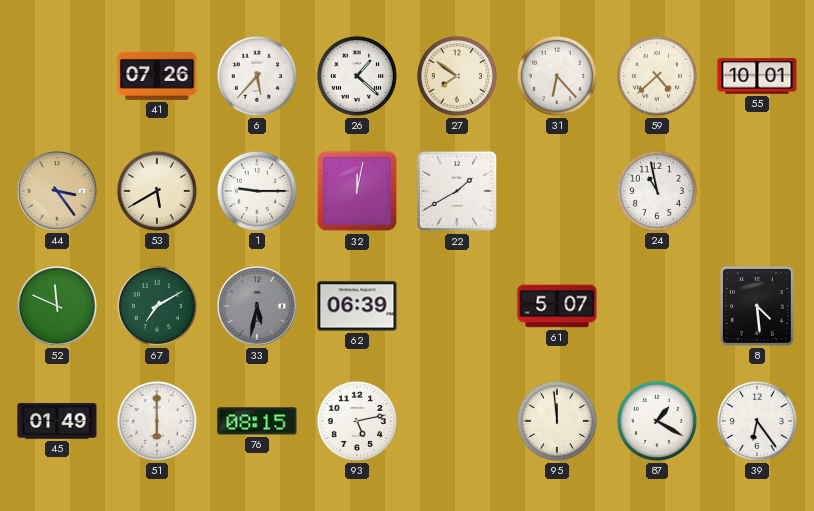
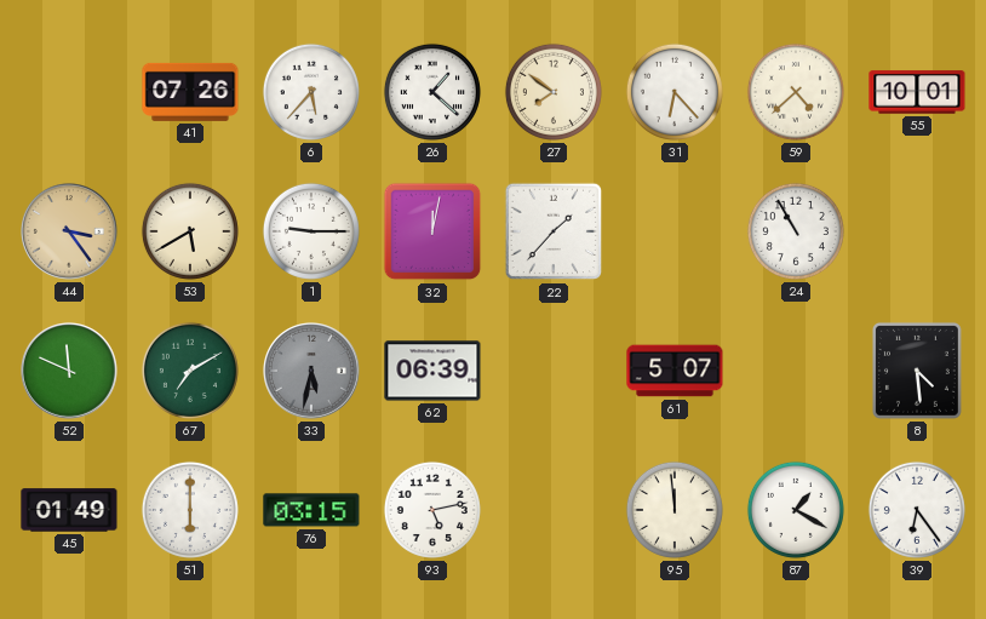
22: 1:40 -> 1:37
24: 10:58 -> 10:55
76: 08:15 -> 03:15
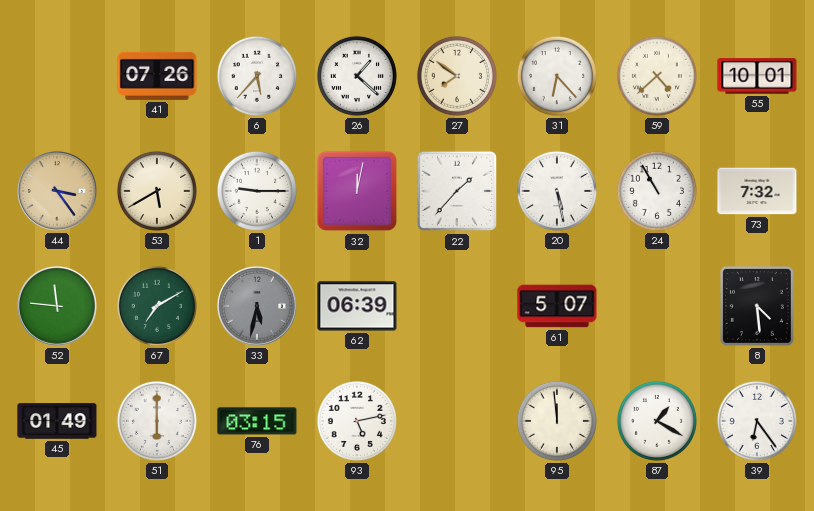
20: none -> 5:28
73: none -> 7:32
52: 11:49 -> 11:46
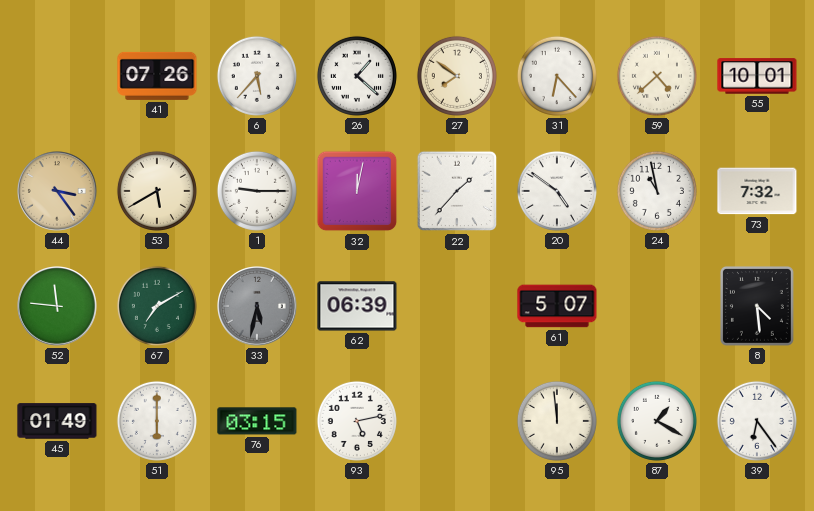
20: 5:28 -> 4:51
24: 10:55 -> 10:58
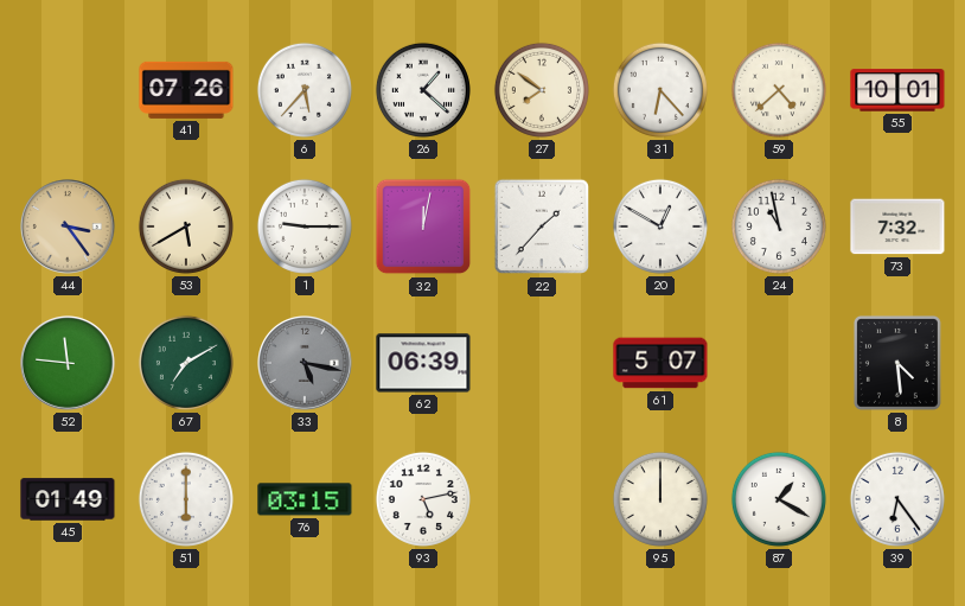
20: 4:51 -> 12:50
33: 5:32 -> 5:17
95: 11:59 -> 12:00
